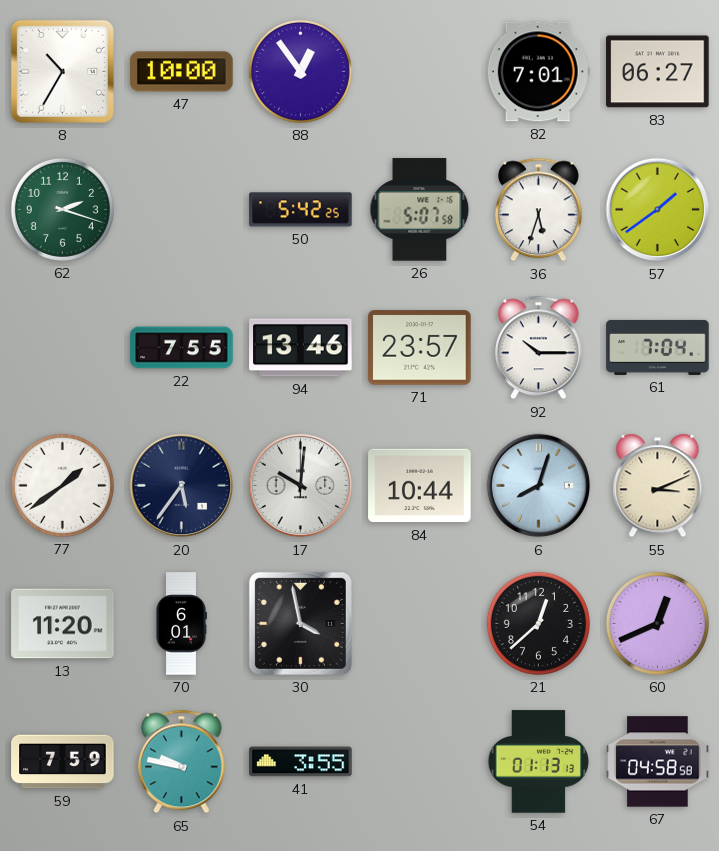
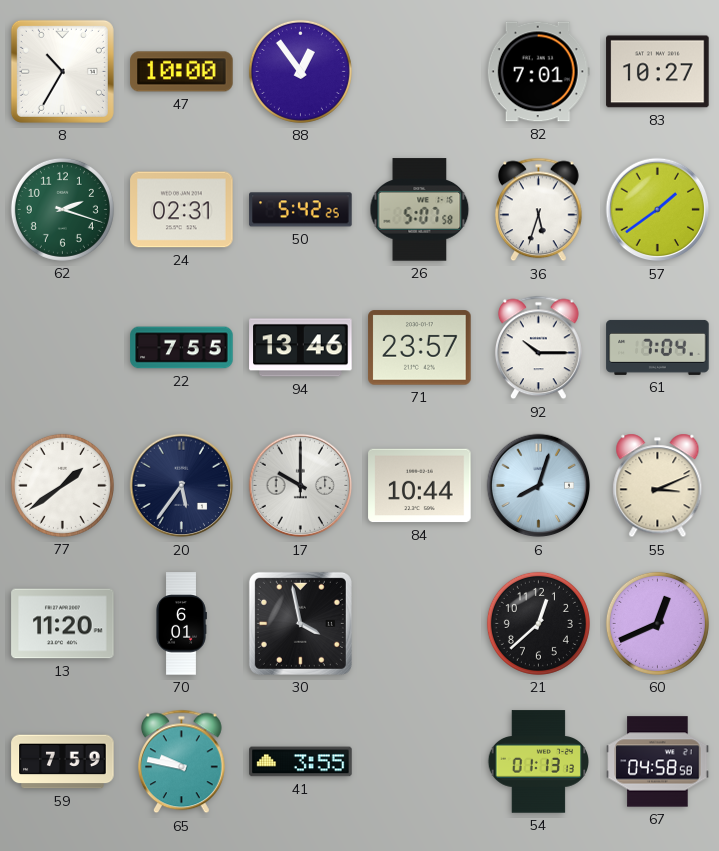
83: 06:27 -> 10:27
24: none -> 02:31
17: 10:01 -> 10:00
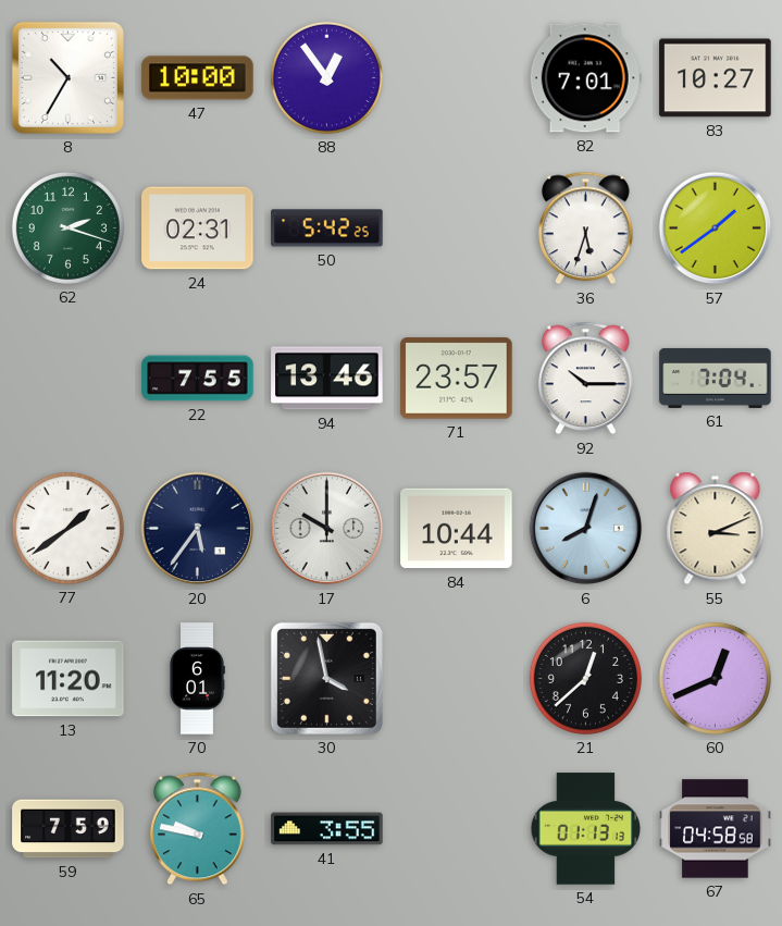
26: 5:07 -> none
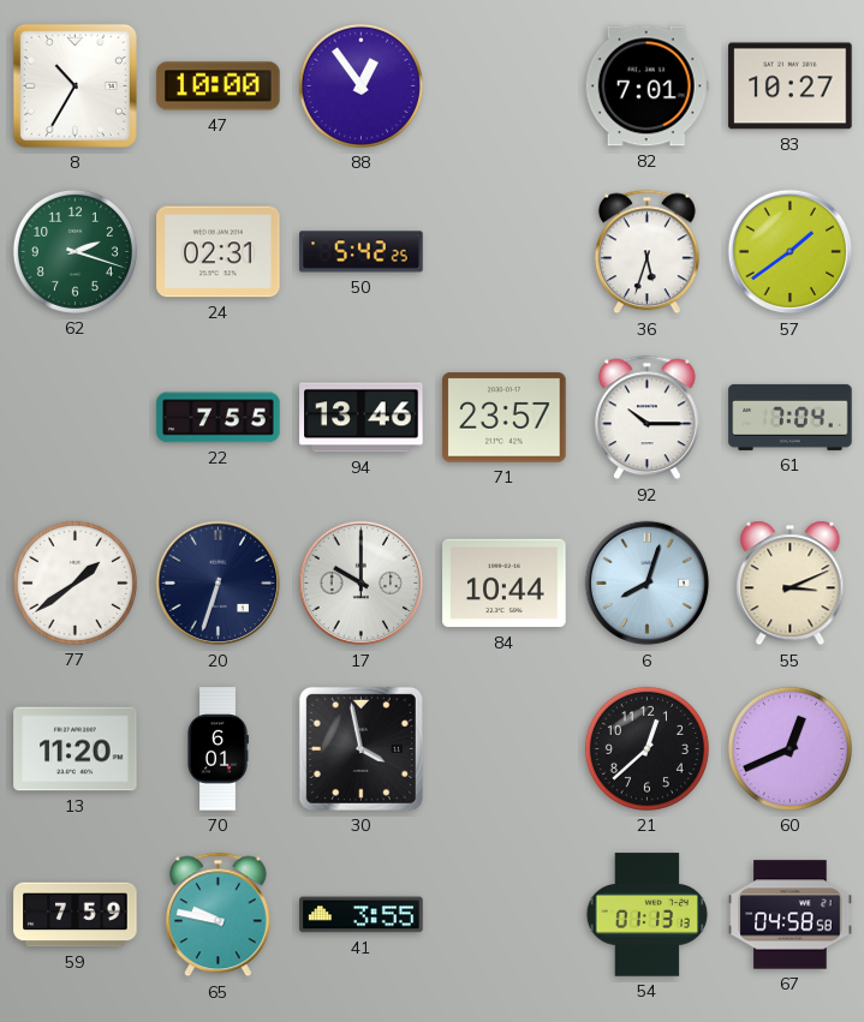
20: 5:36 -> 6:33
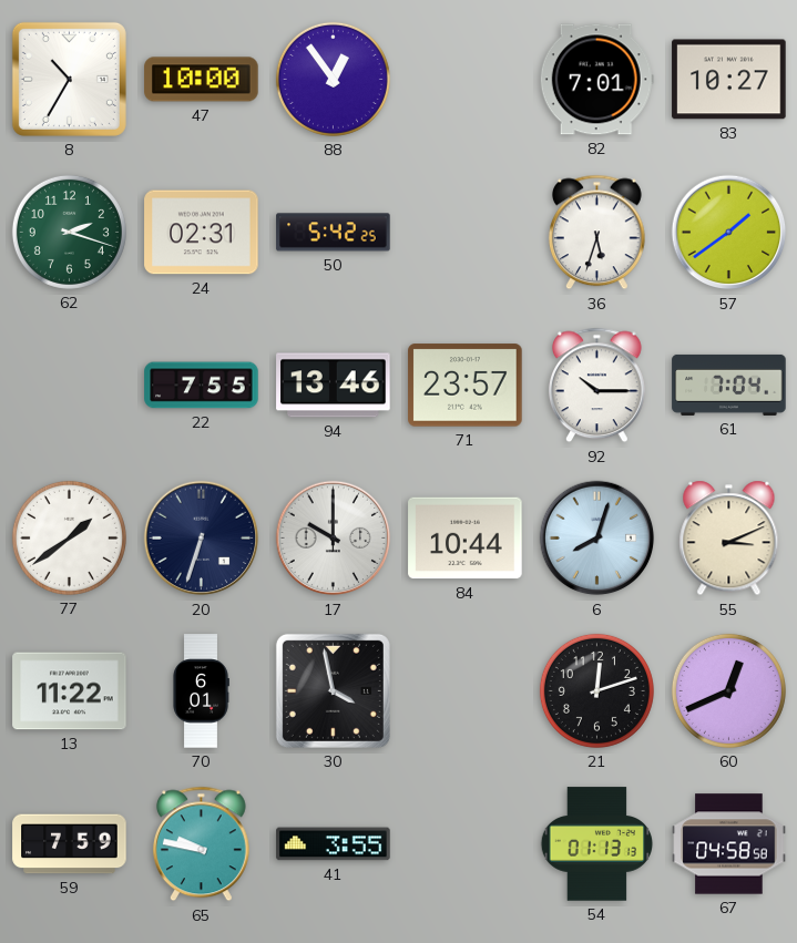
13: 11:20 -> 11:22
21: 12:38 -> 12:12
